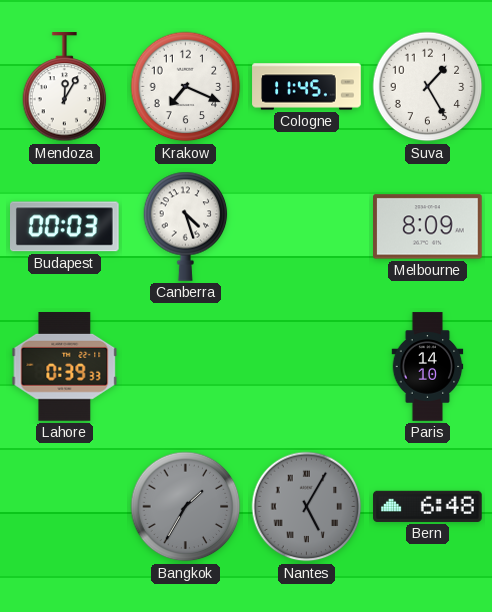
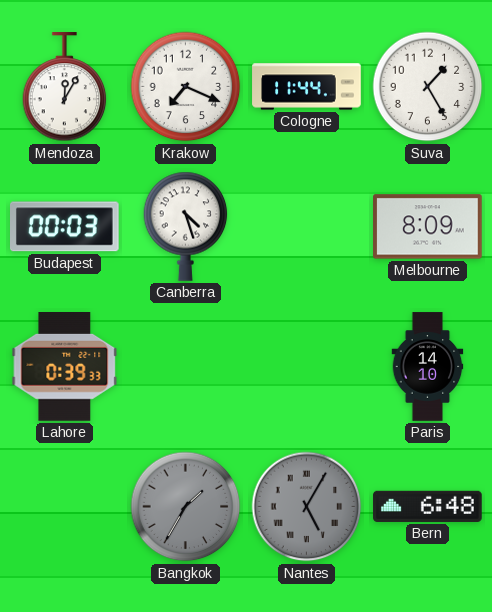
Cologne: 11:45 -> 11:44
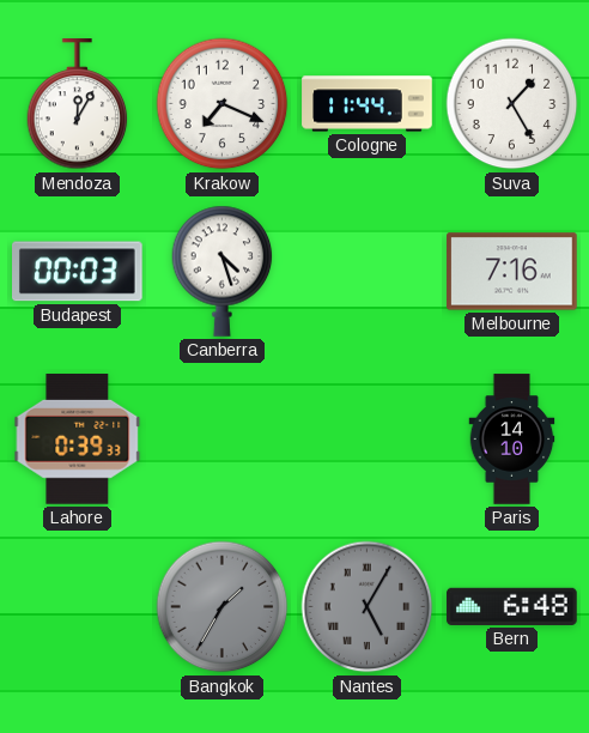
Melbourne: 8:09 -> 7:16
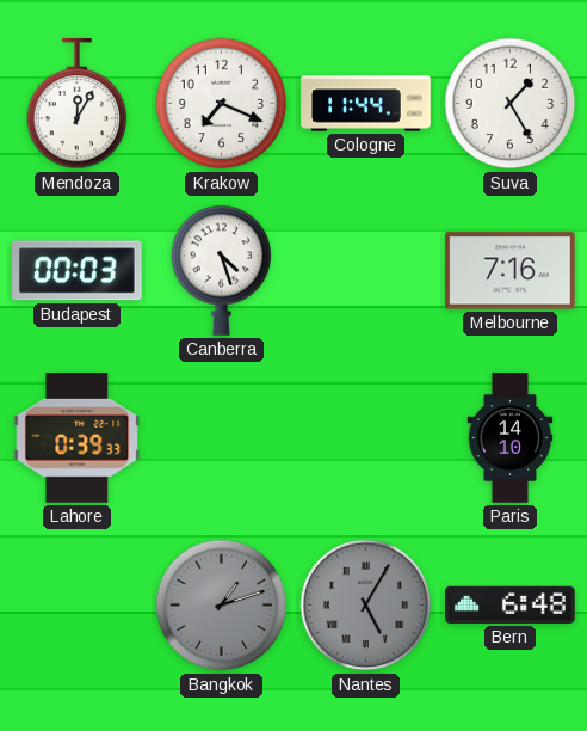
Bangkok: 1:35 -> 1:12
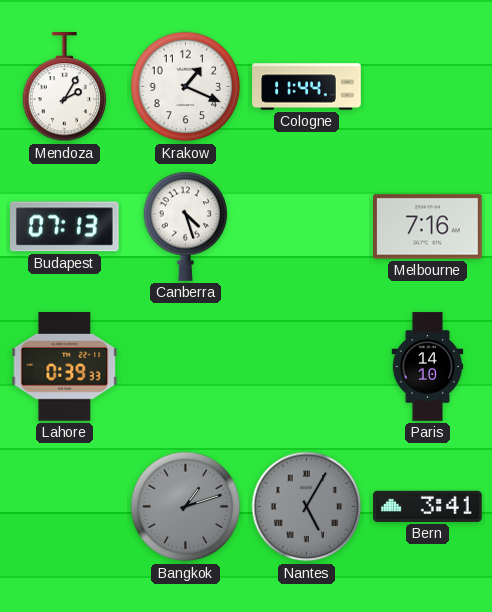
Mendoza: 12:05 -> 2:05
Krakow: 7:19 -> 1:19
Suva: 1:25 -> none
Budapest: 00:03 -> 07:13
Bern: 6:48 -> 3:41
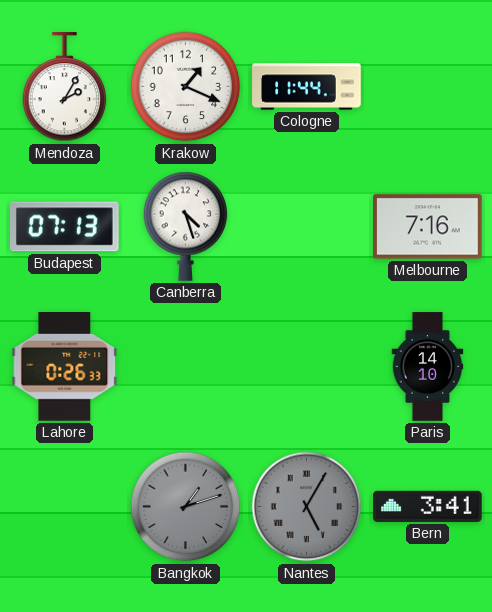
Lahore: 0:39 -> 0:26
